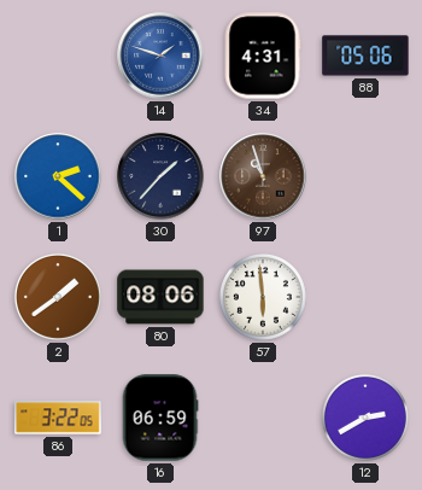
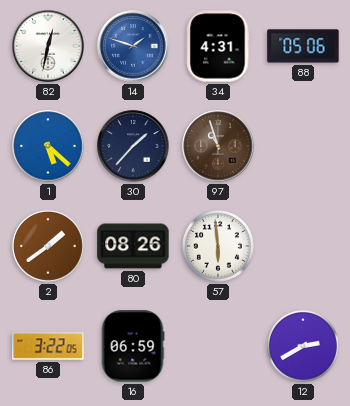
82: none -> 12:32
1: 2:22 -> 5:22
80: 08:06 -> 08:26
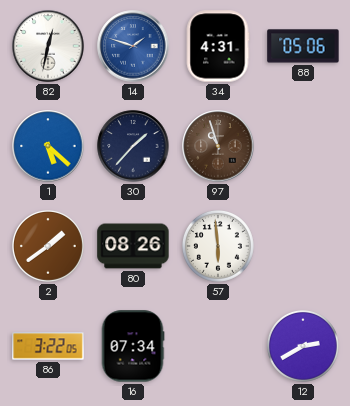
16: 06:59 -> 07:34
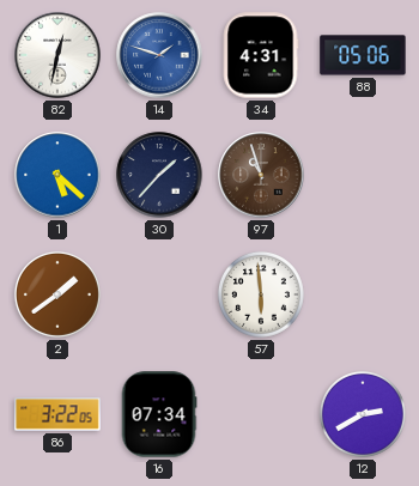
80: 08:26 -> none
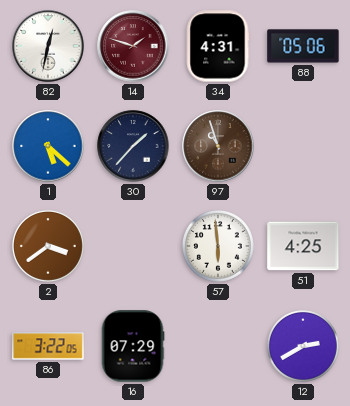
14 dial: blue -> burgundy
2: 1:39 -> 3:39
51: none -> 4:25
16: 07:34 -> 07:29
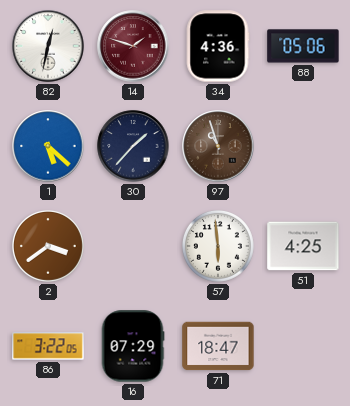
34: 4:31 -> 4:36
71: none -> 18:47
12: 2:40 -> none
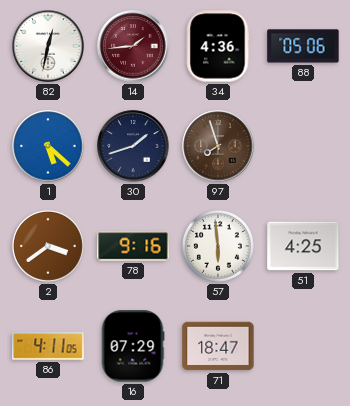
14: 1:48 -> 1:44
30: 1:37 -> 1:42
97: 10:57 -> 7:57
78: none -> 9:16
86: 3:22 -> 4:11
